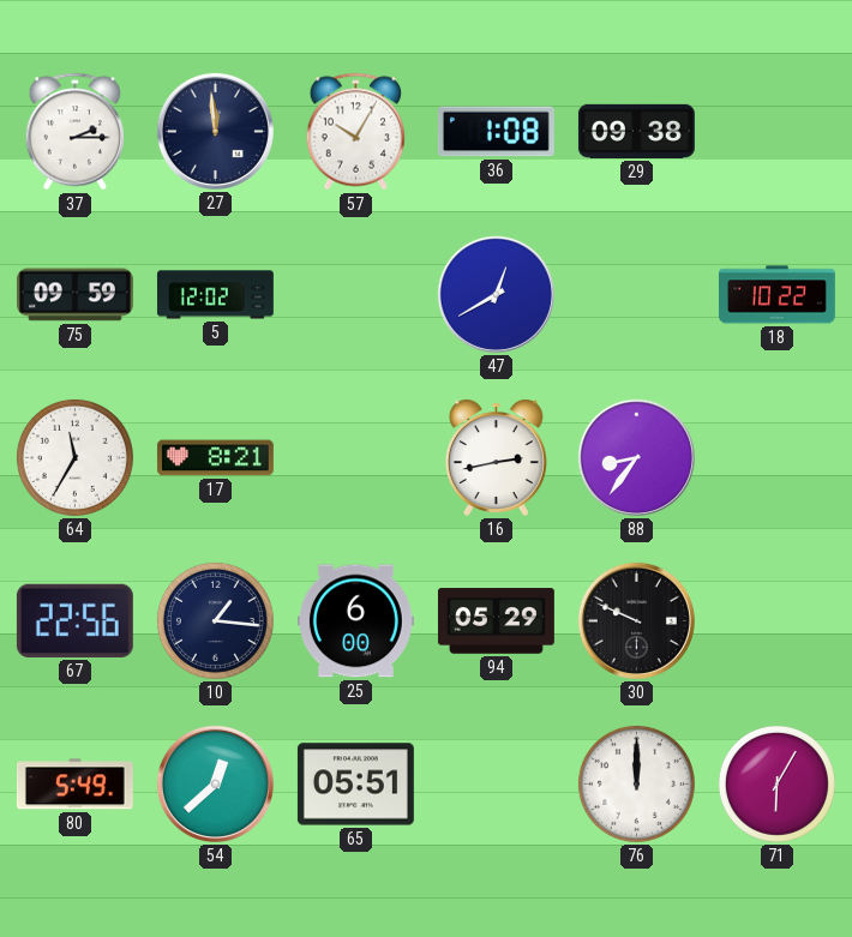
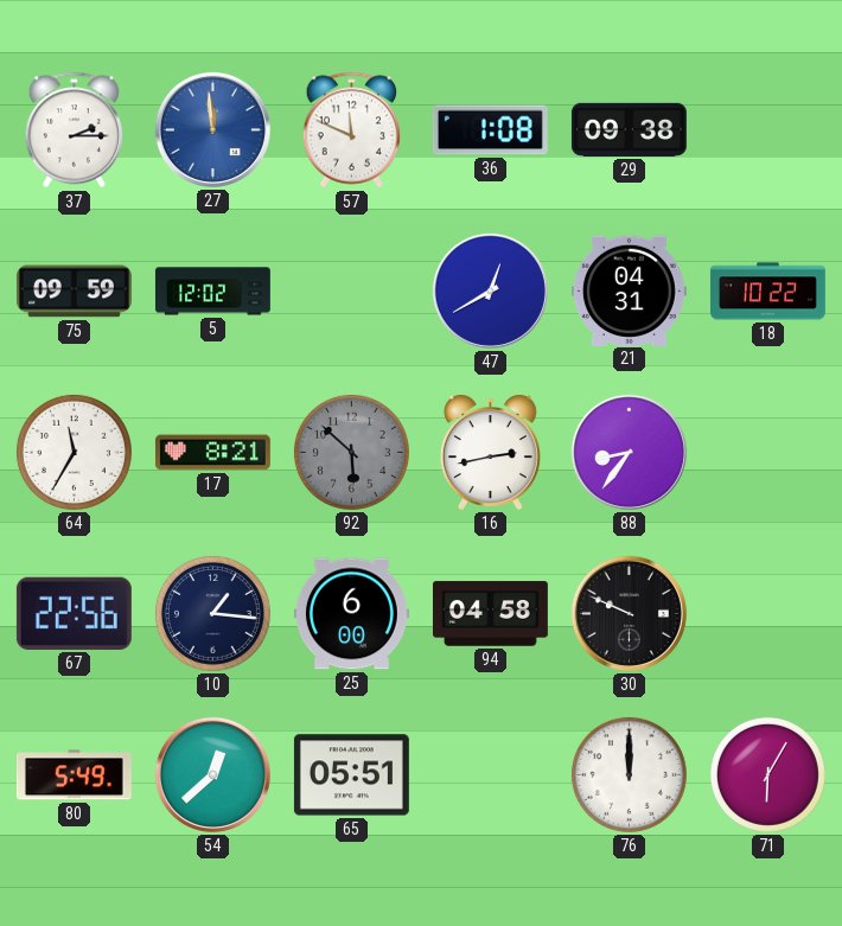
27 dial: navy -> blue
57: 10:05 -> 11:49
21: none -> 04:31
92: none -> 5:52
94: 05:29 -> 04:58
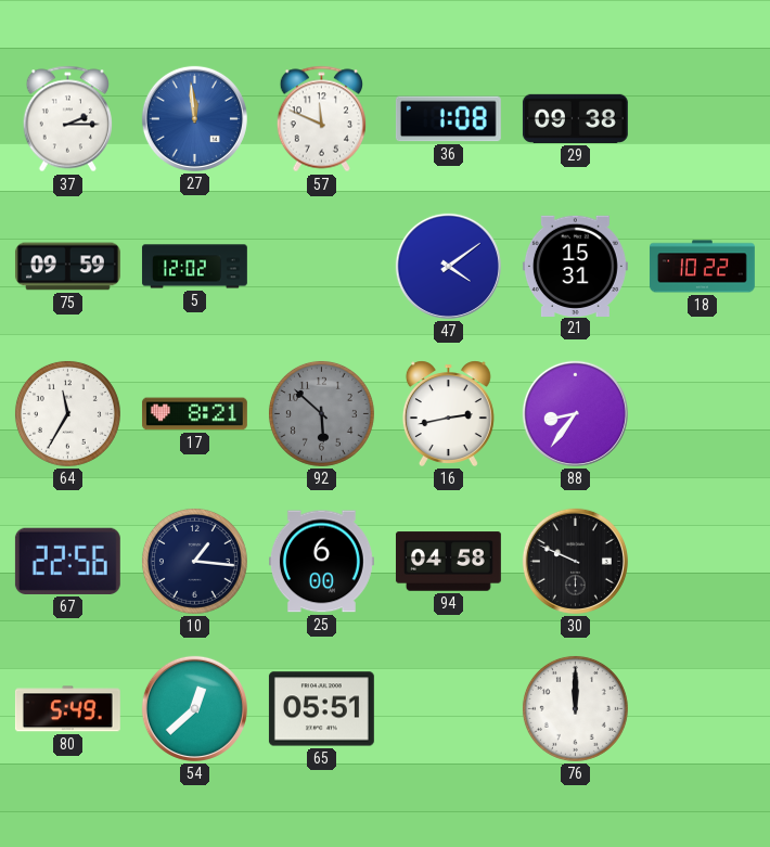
47: 12:40 -> 4:09
21: 04:31 -> 15:31
71: 6:05 -> none
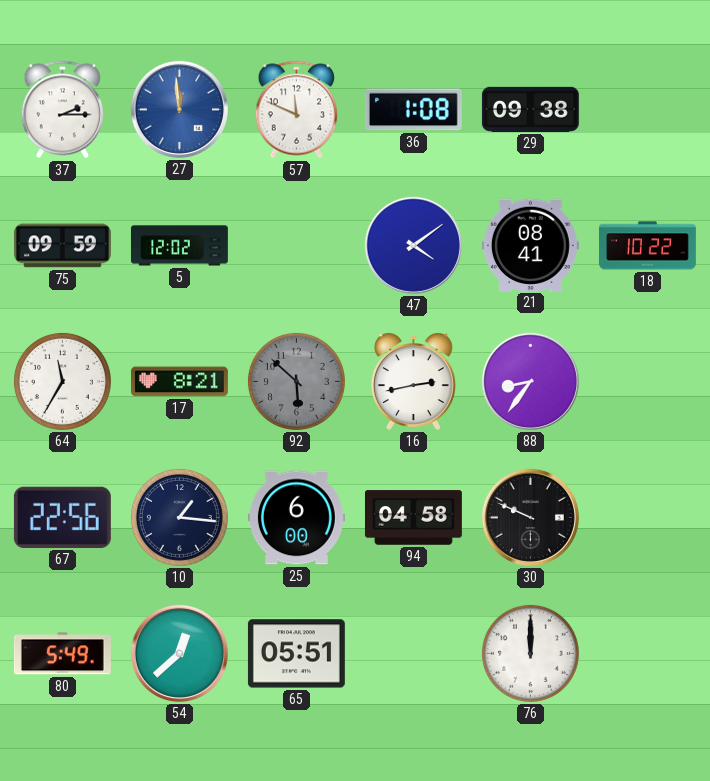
21: 15:31 -> 08:41
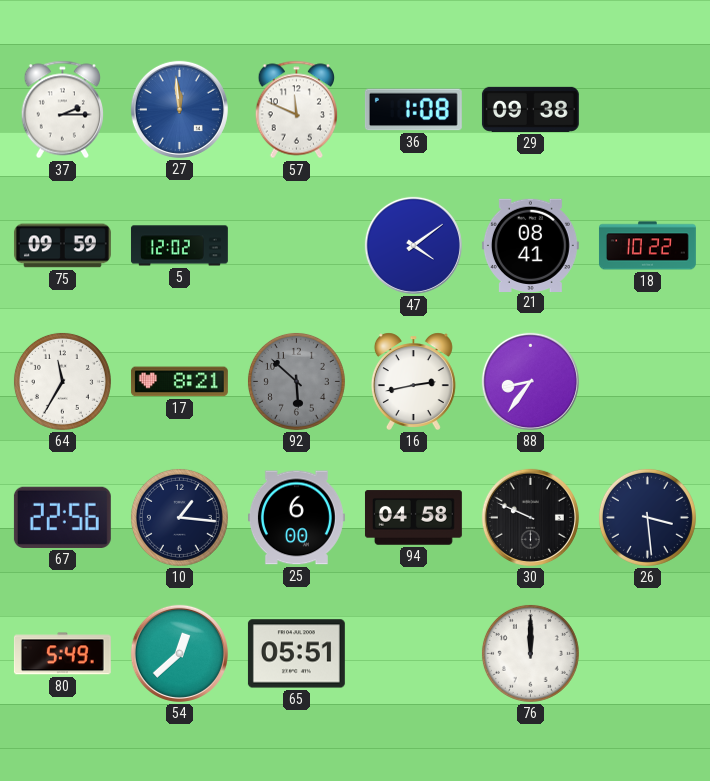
26: none -> 3:29
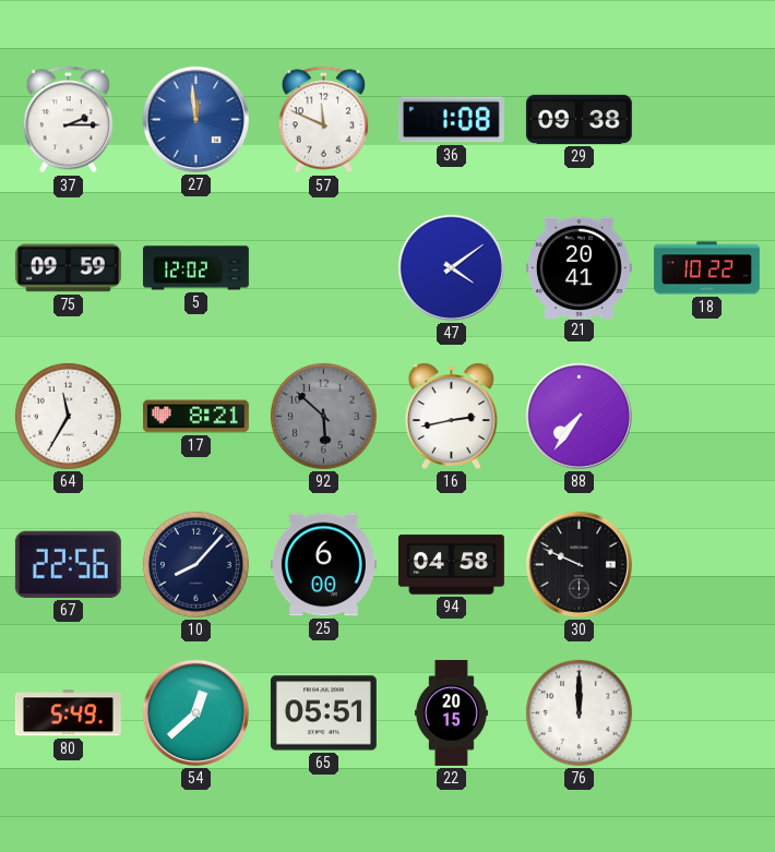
21: 08:41 -> 20:41
88: 8:36 -> 7:36
10: 1:16 -> 8:07
26: 3:29 -> none
22: none -> 20:15
